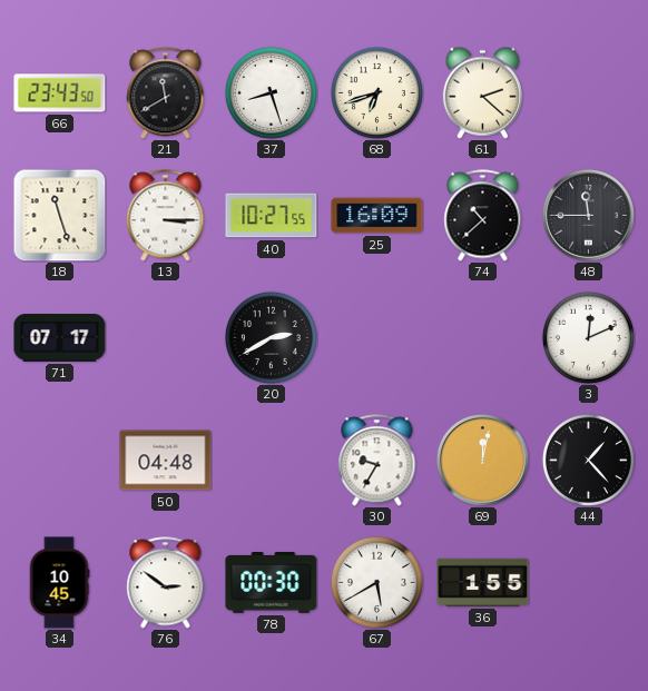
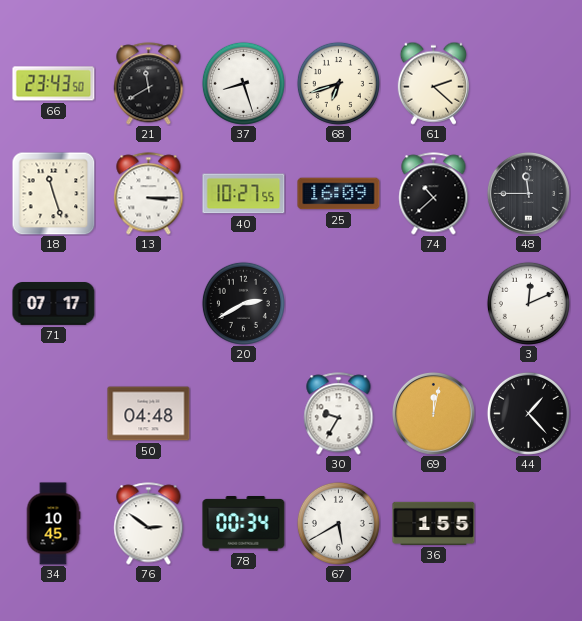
78: 00:30 -> 00:34
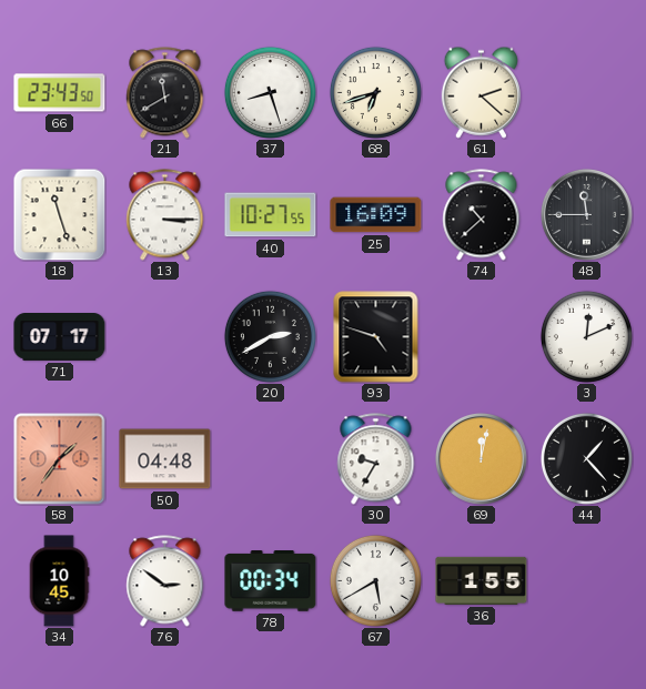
93: none -> 4:48
58: none -> 1:36
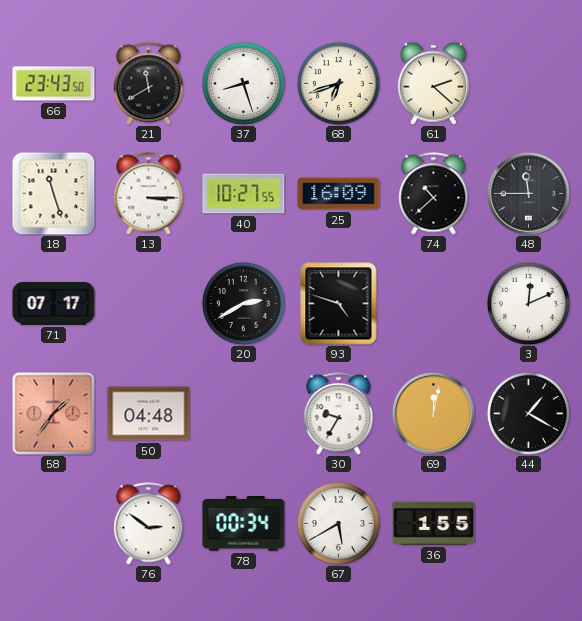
44: 1:23 -> 1:20
34: 10:45 -> none
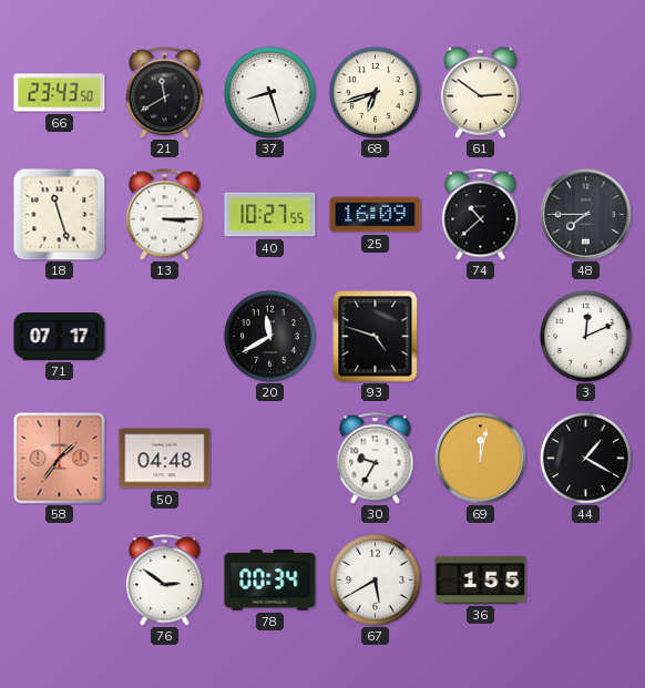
61: 2:22 -> 2:51
48: 11:45 -> 7:45
20: 2:40 -> 11:40
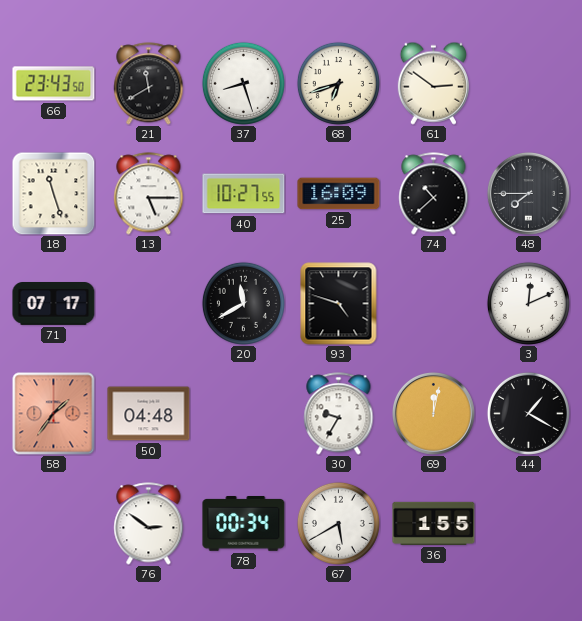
13: 3:15 -> 5:15
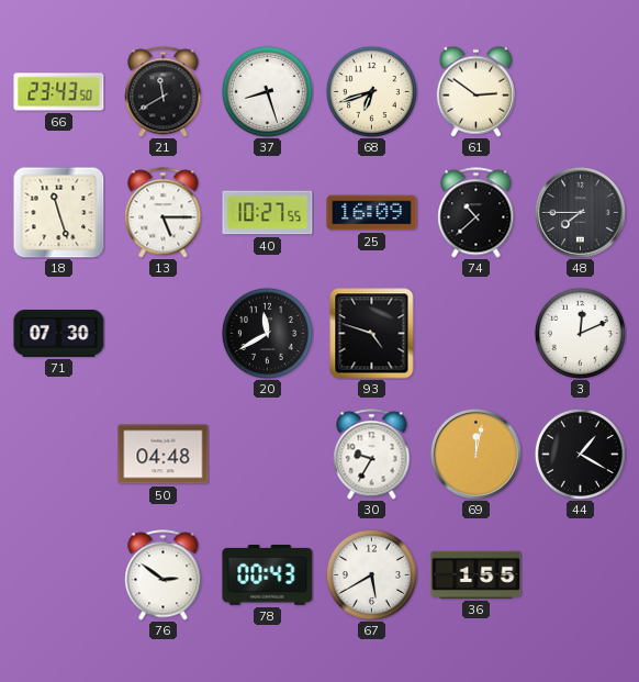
71: 07:17 -> 07:30
58: 1:36 -> none
78: 00:34 -> 00:43
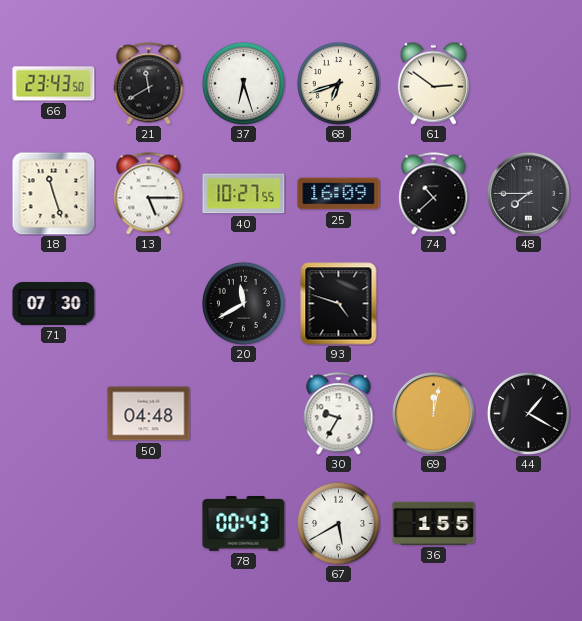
37: 8:27 -> 6:27
3: 12:11 -> none
76: 2:51 -> none
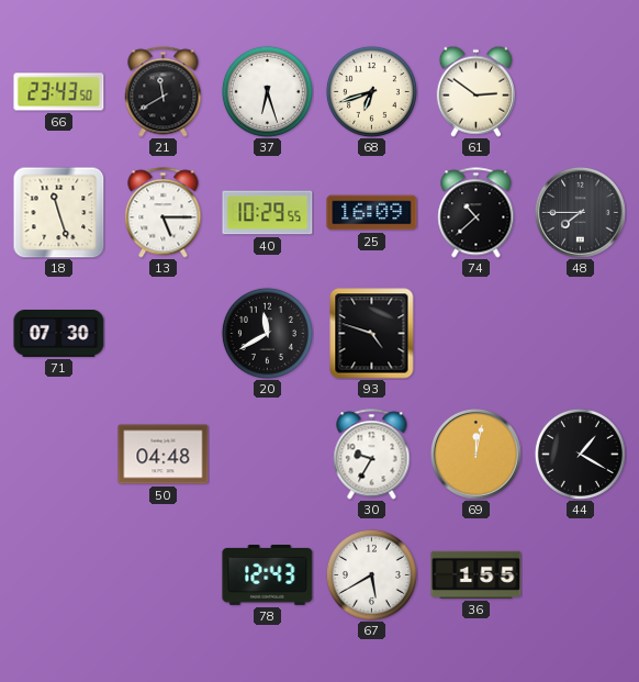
40: 10:27 -> 10:29
78: 00:43 -> 12:43
